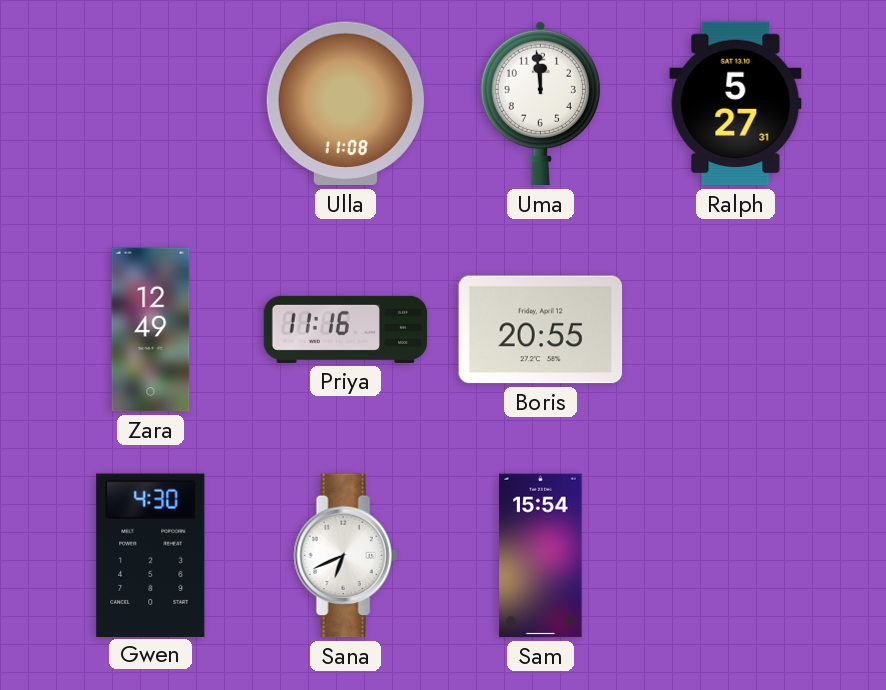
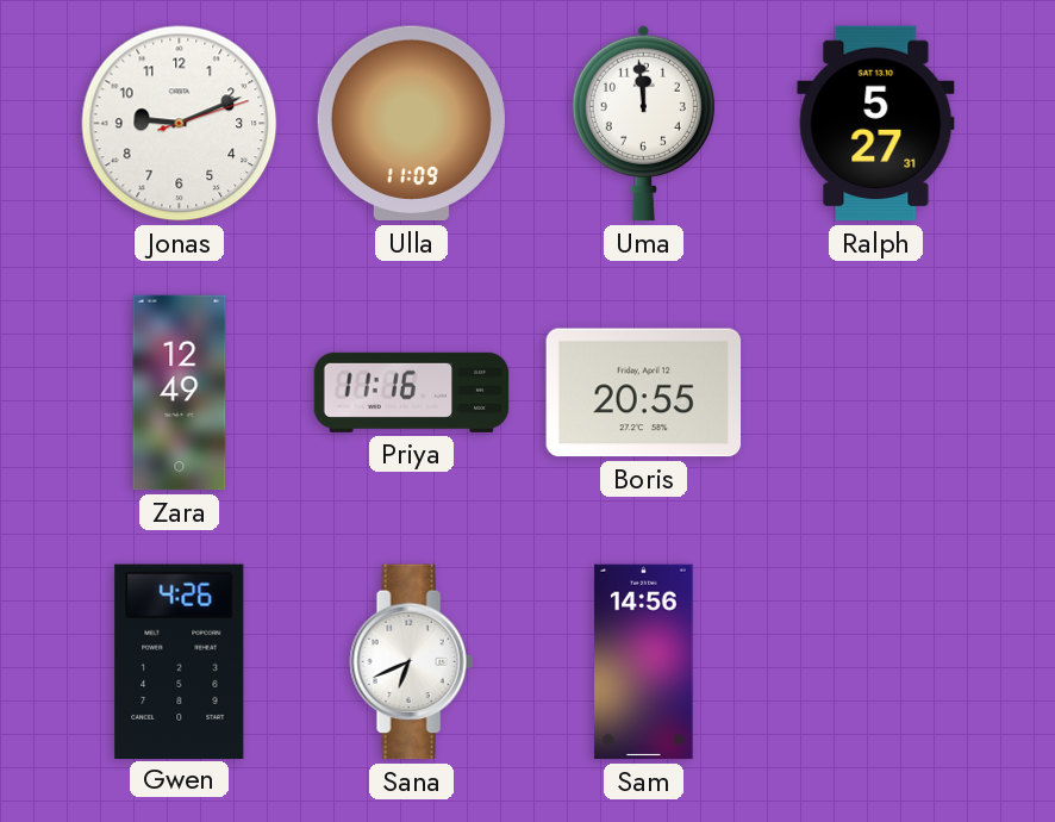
Jonas: none -> 9:11
Ulla: 11:08 -> 11:09
Gwen: 4:30 -> 4:26
Sam: 15:54 -> 14:56
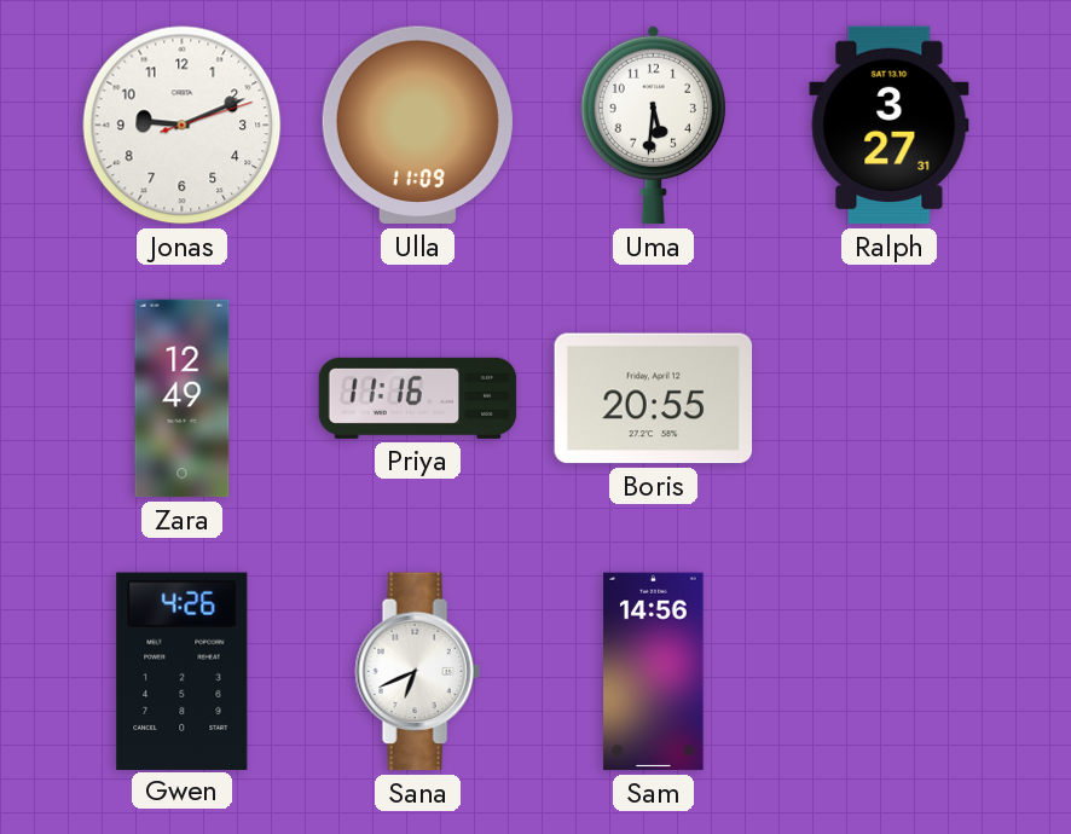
Uma: 11:59 -> 5:31
Ralph: 5:27 -> 3:27
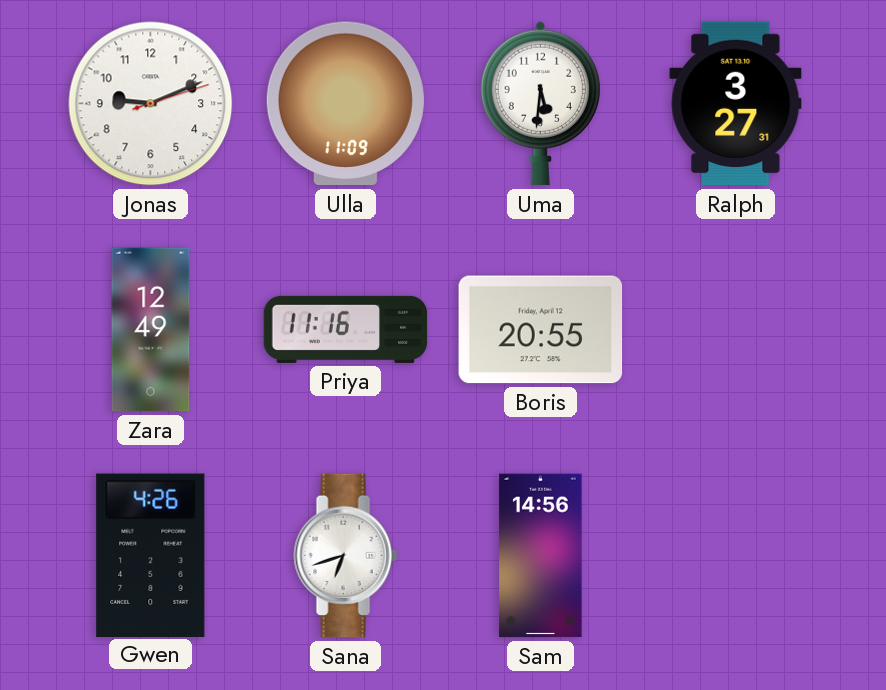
Sana: 6:41 -> 6:42
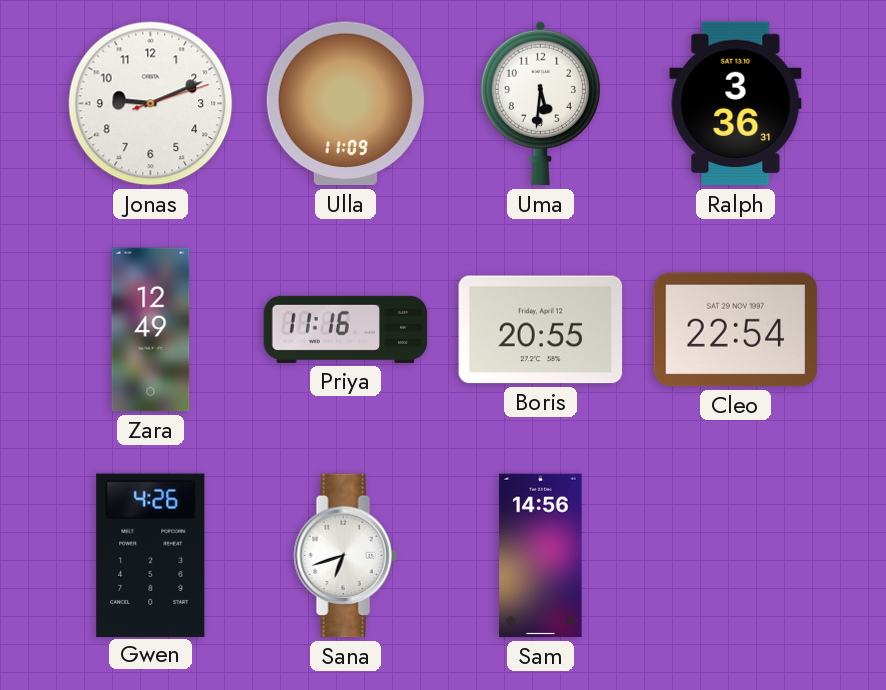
Ralph: 3:27 -> 3:36
Cleo: none -> 22:54
